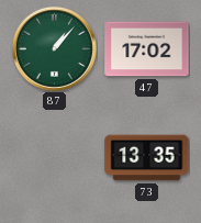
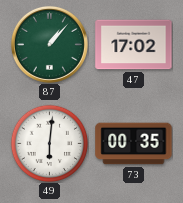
49: none -> 6:01
73: 13:35 -> 00:35
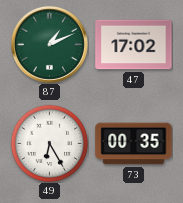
87: 1:07 -> 1:11
49: 6:01 -> 6:25
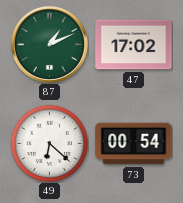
49: 6:25 -> 6:22
73: 00:35 -> 00:54
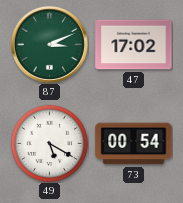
87: 1:11 -> 3:11
49: 6:22 -> 5:20
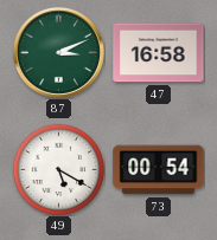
47: 17:02 -> 16:58
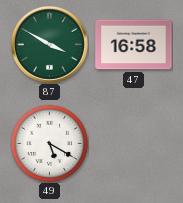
87: 3:11 -> 3:50
73: 00:54 -> none
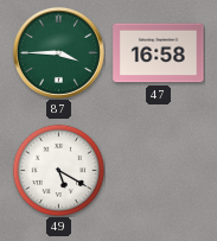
87: 3:50 -> 3:45
